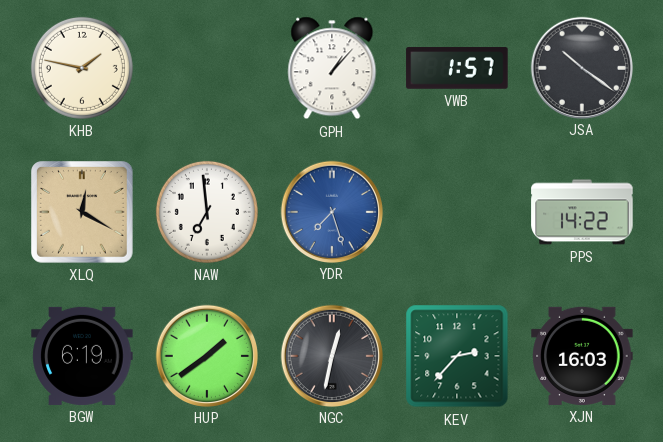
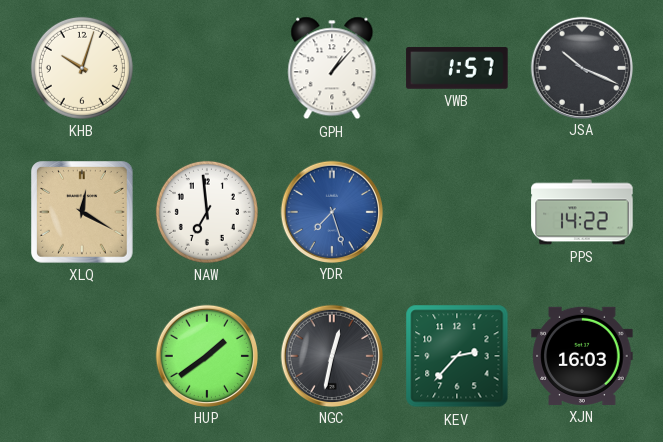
KHB: 1:47 -> 10:03
JSA: 10:21 -> 10:19
BGW: 6:19 -> none
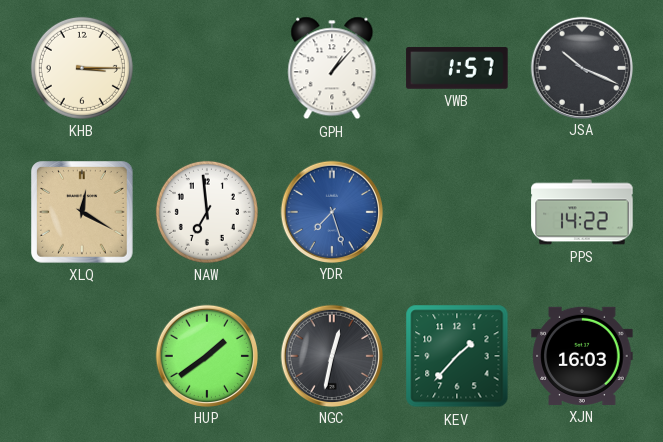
KHB: 10:03 -> 3:15
KEV: 2:37 -> 1:37
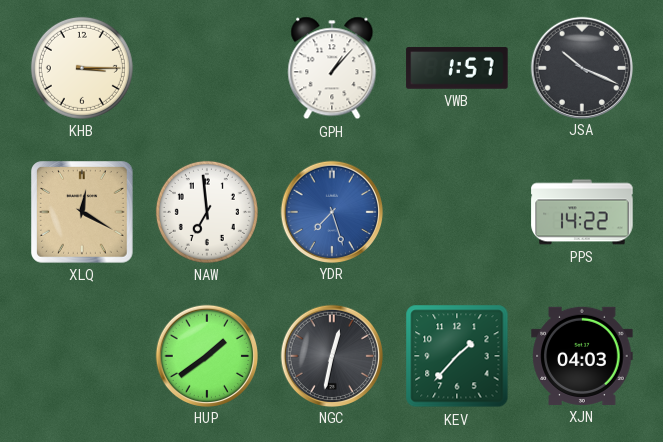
XJN: 16:03 -> 04:03
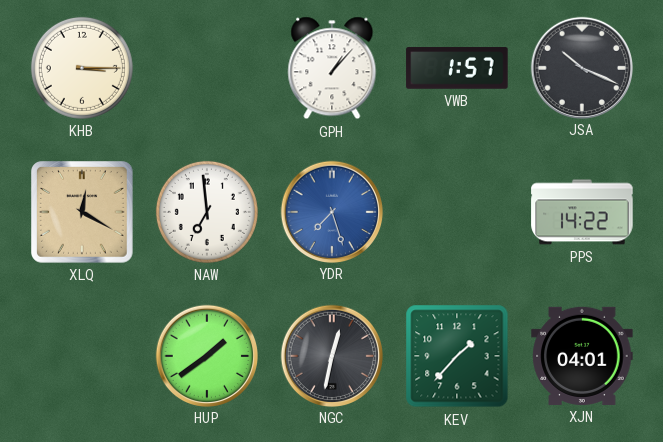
XJN: 04:03 -> 04:01
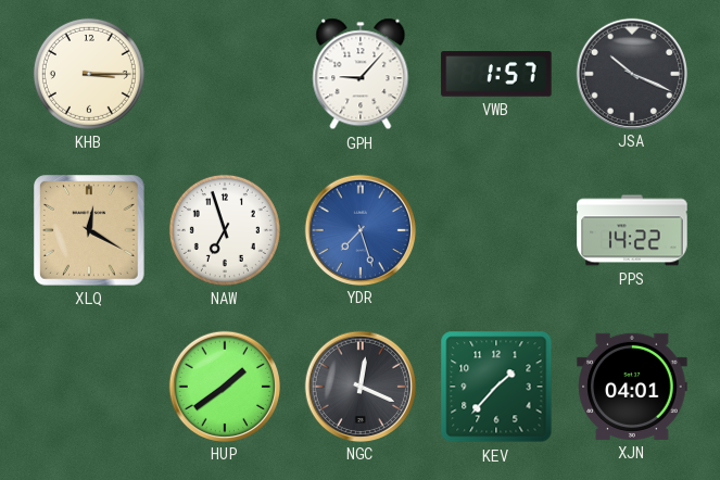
GPH: 1:07 -> 9:07
NAW: 6:59 -> 6:57
NGC: 12:32 -> 12:19
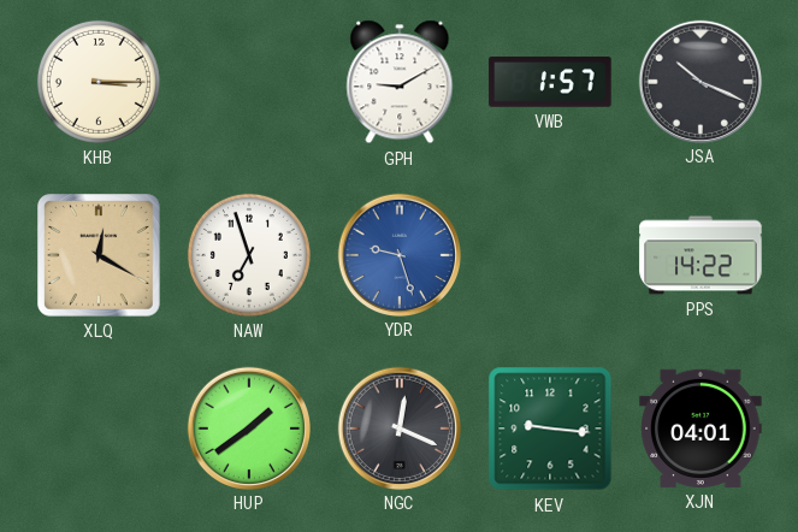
GPH: 9:07 -> 9:10
YDR: 7:27 -> 9:27
KEV: 1:37 -> 9:16
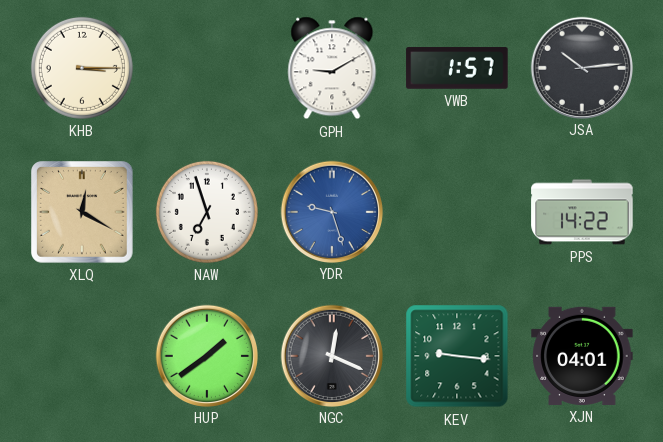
JSA: 10:19 -> 10:14
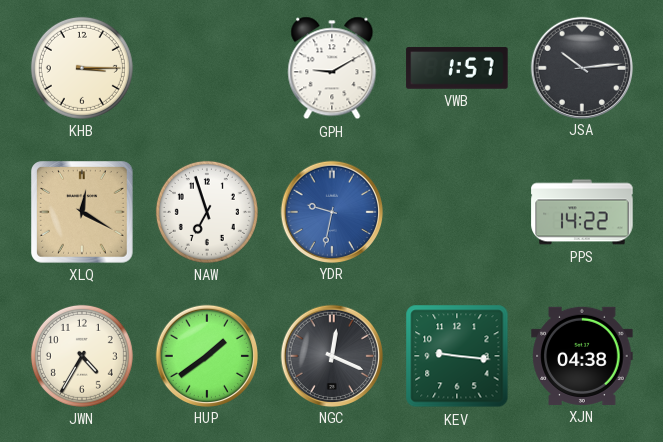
YDR: 9:27 -> 9:32
JWN: none -> 4:35
XJN: 04:01 -> 04:38
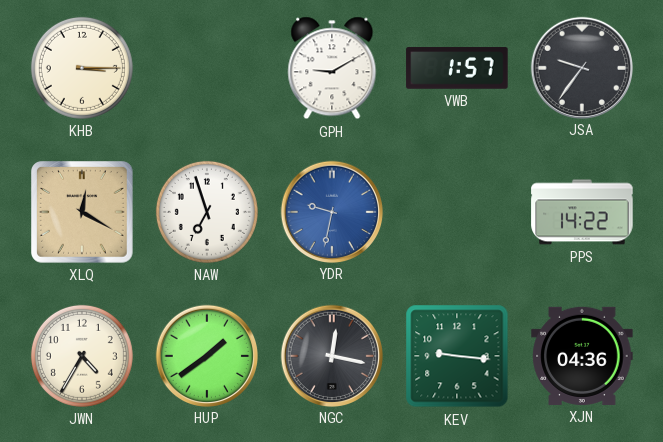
JSA: 10:14 -> 9:36
NGC: 12:19 -> 12:17
XJN: 04:38 -> 04:36
